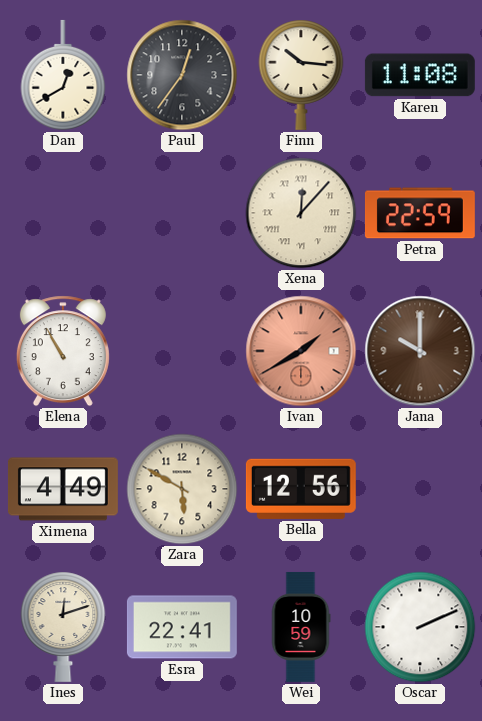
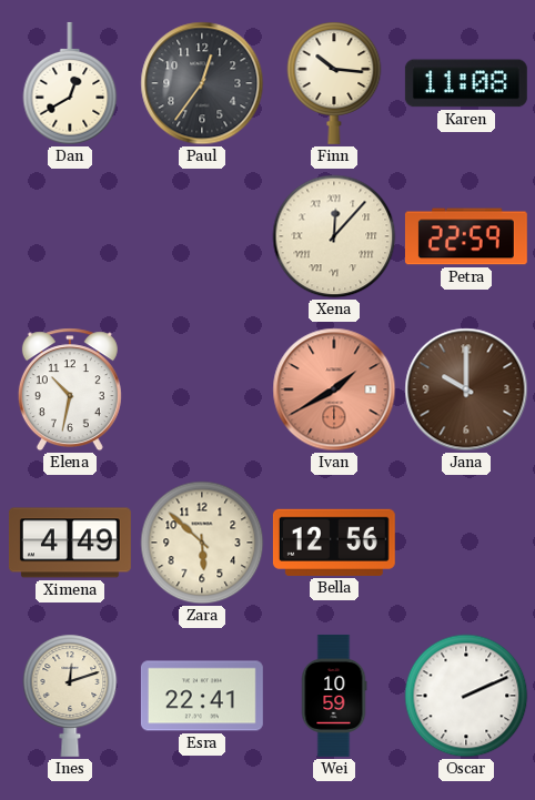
Elena: 10:55 -> 10:32
Zara: 5:50 -> 5:52
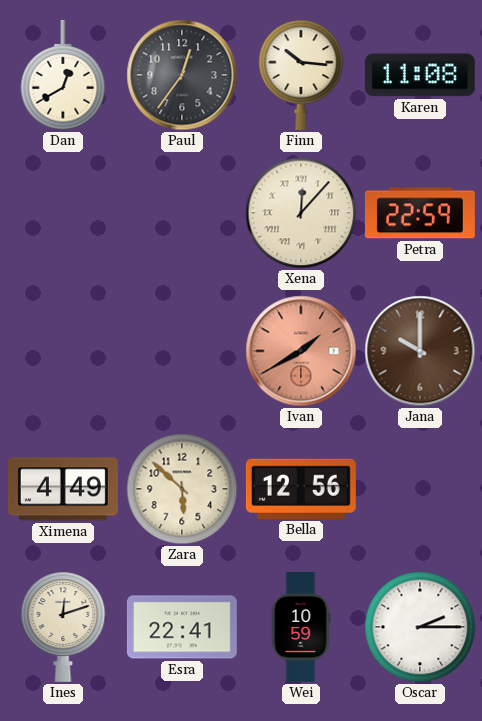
Elena: 10:32 -> none
Oscar: 2:11 -> 2:15
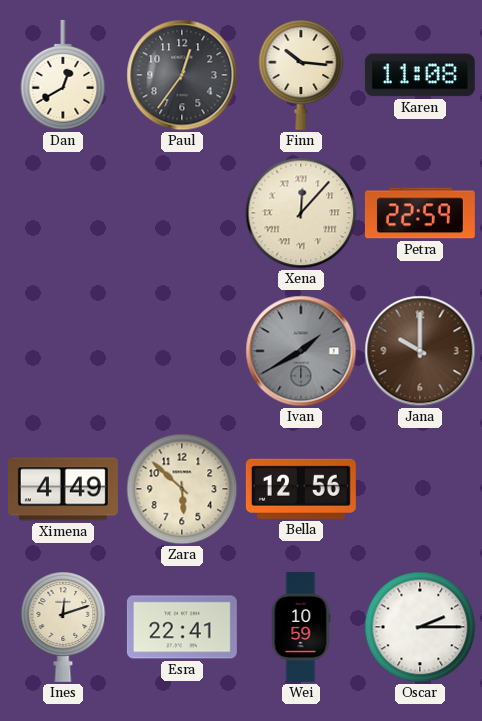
Ivan dial: salmon -> grey
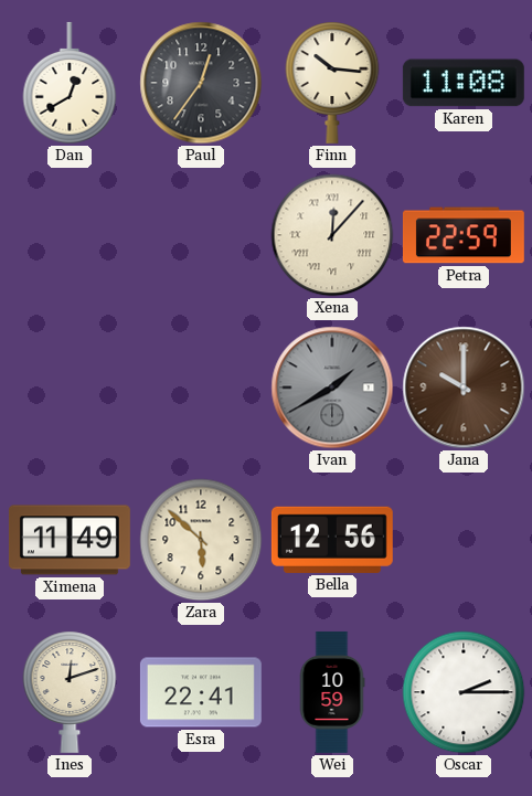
Ximena: 4:49 -> 11:49
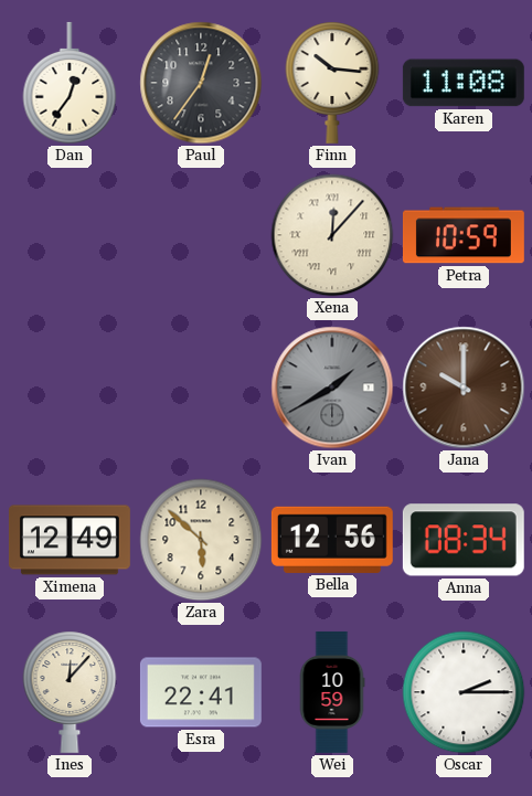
Dan: 12:40 -> 12:36
Petra: 22:59 -> 10:59
Ximena: 11:49 -> 12:49
Anna: none -> 08:34
Ines: 12:12 -> 12:07
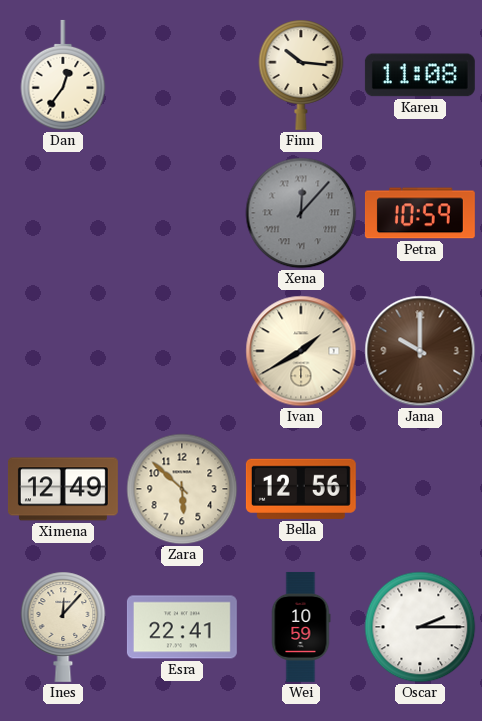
Paul: 12:36 -> none
Xena dial: cream -> grey
Ivan dial: grey -> cream
Anna: 08:34 -> none
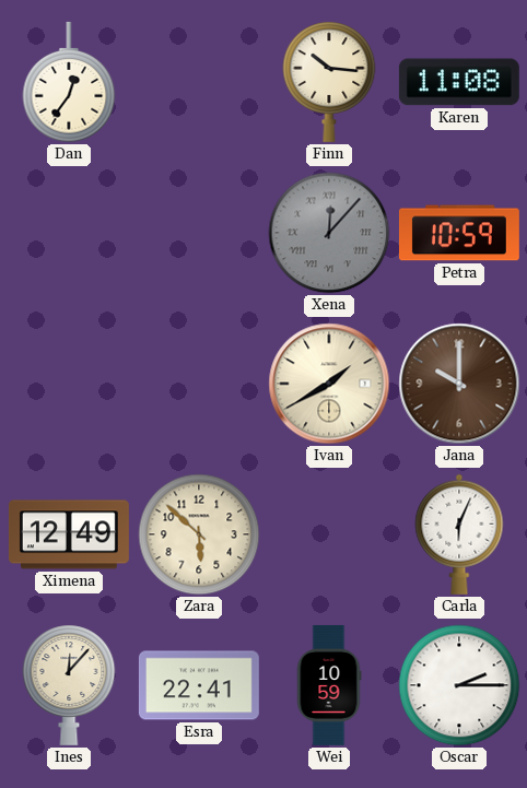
Bella: 12:56 -> none
Carla: none -> 6:04
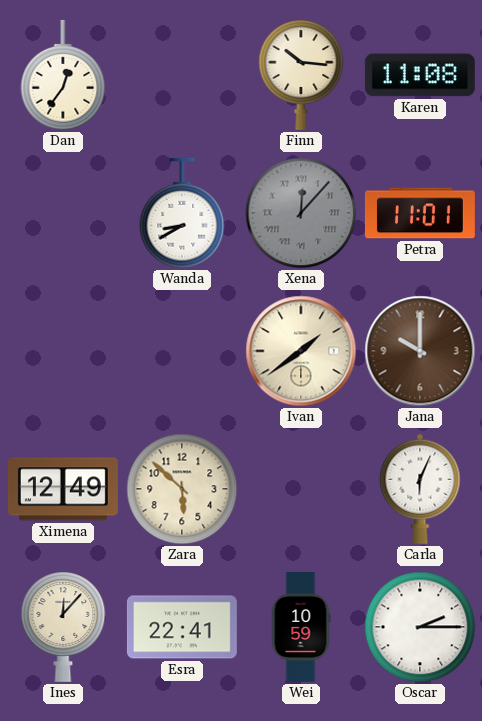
Wanda: none -> 8:40
Petra: 10:59 -> 11:01
Ivan: 1:40 -> 1:39
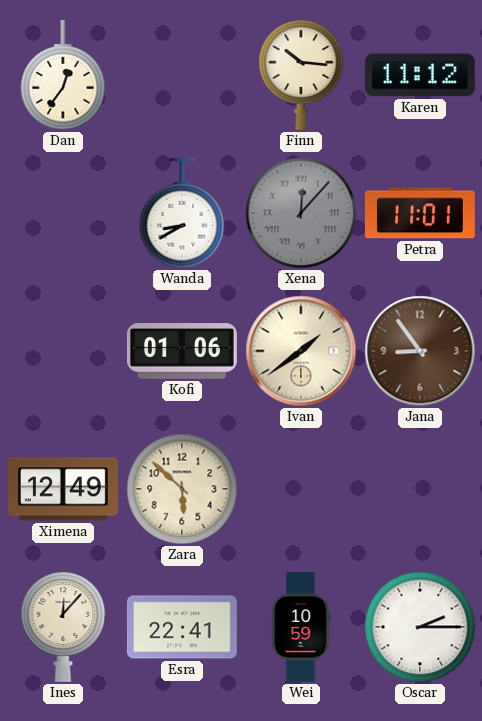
Karen: 11:08 -> 11:12
Kofi: none -> 01:06
Jana: 10:00 -> 8:54
Carla: 6:04 -> none
